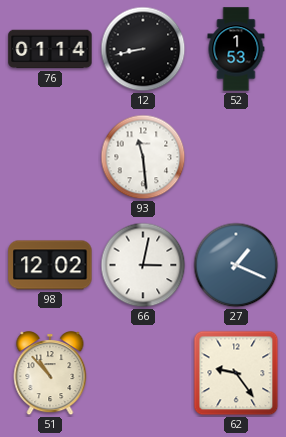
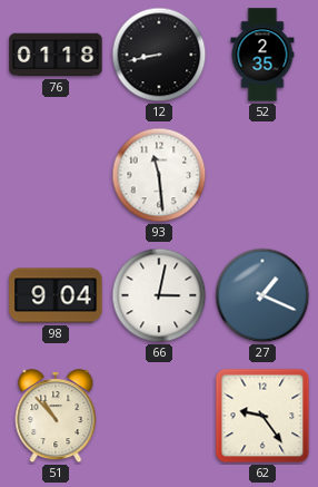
76: 01:14 -> 01:18
52: 1:53 -> 2:35
98: 12:02 -> 9:04
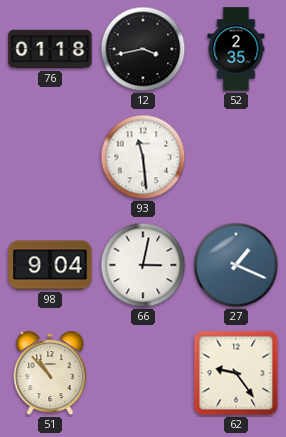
12: 8:43 -> 3:43
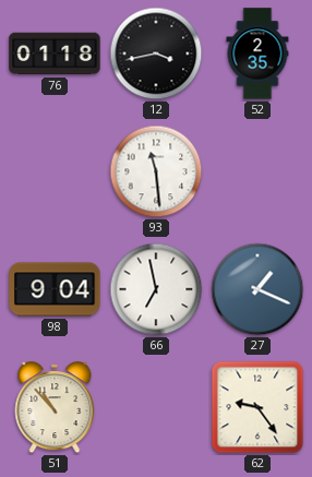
66: 3:02 -> 6:58
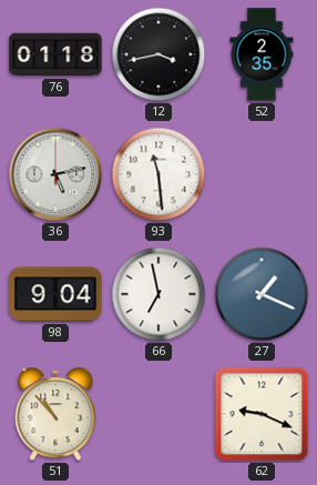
36: none -> 5:13
62: 9:24 -> 9:19
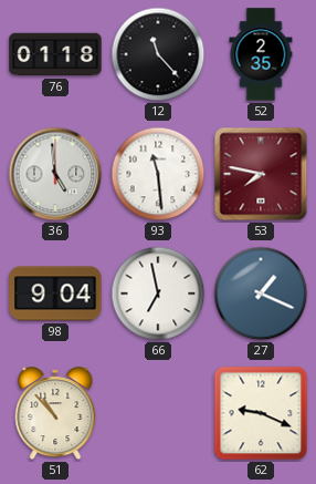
12: 3:43 -> 11:23
36: 5:13 -> 4:59
53: none -> 7:47
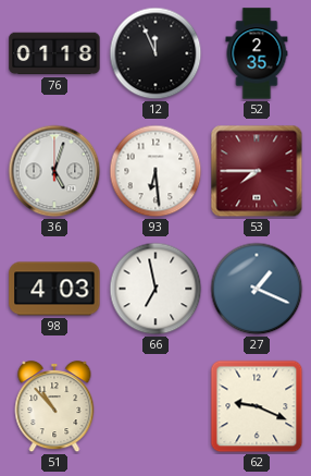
12: 11:23 -> 11:56
36: 4:59 -> 5:03
93: 11:29 -> 6:29
53: 7:47 -> 7:45
98: 9:04 -> 4:03
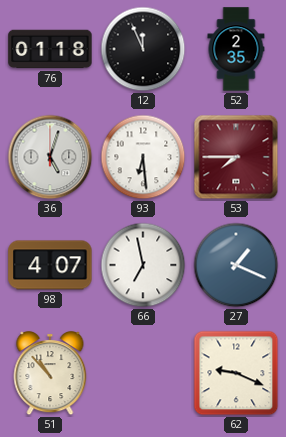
98: 4:03 -> 4:07
